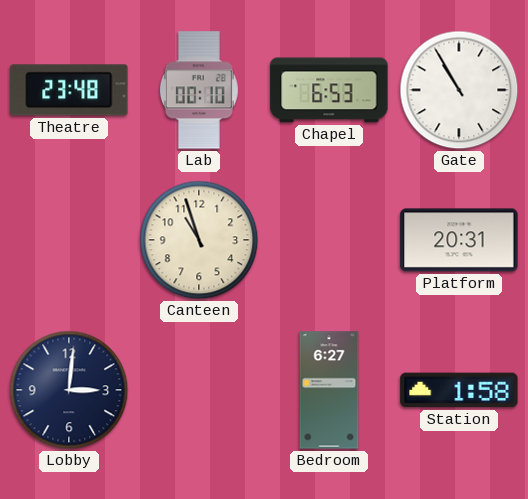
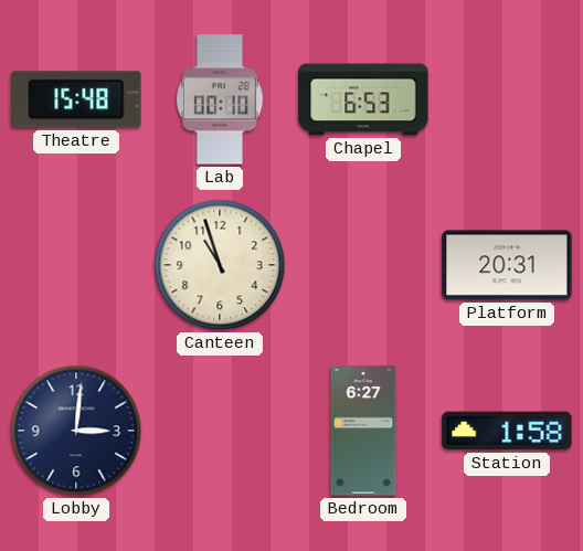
Theatre: 23:48 -> 15:48
Gate: 10:55 -> none
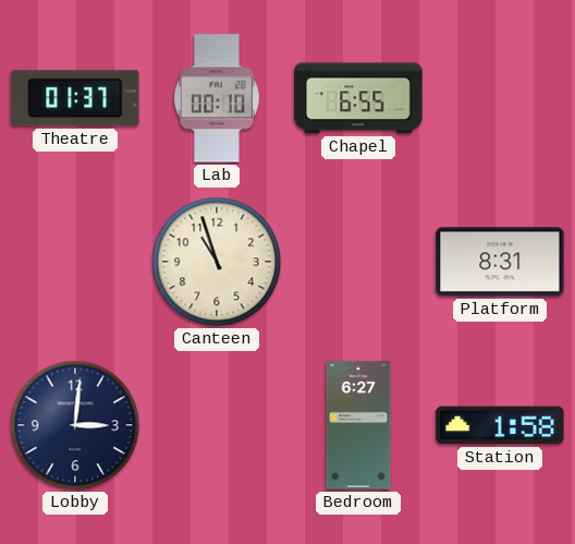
Theatre: 15:48 -> 01:37
Chapel: 6:53 -> 6:55
Platform: 20:31 -> 8:31
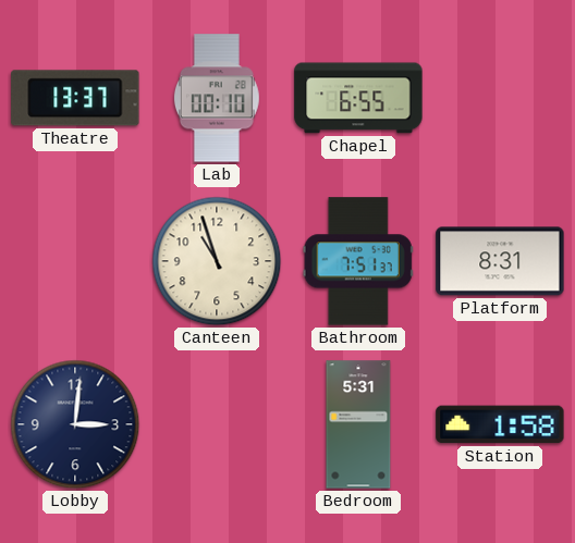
Theatre: 01:37 -> 13:37
Bathroom: none -> 7:51
Bedroom: 6:27 -> 5:31
